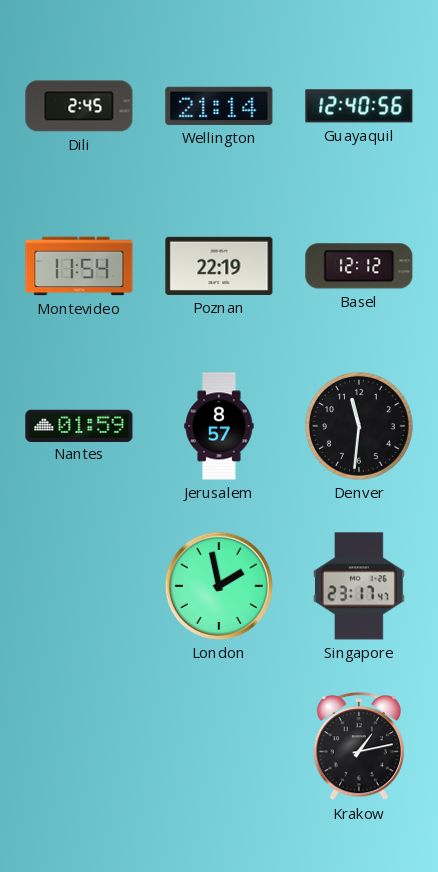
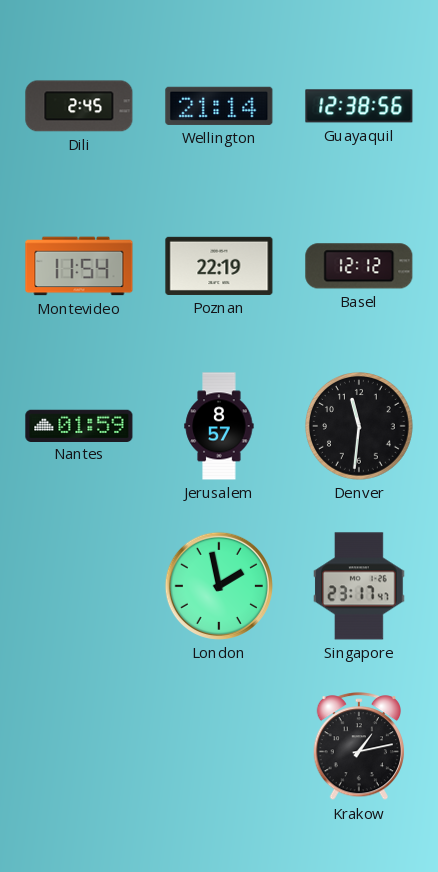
Guayaquil: 12:40 -> 12:38
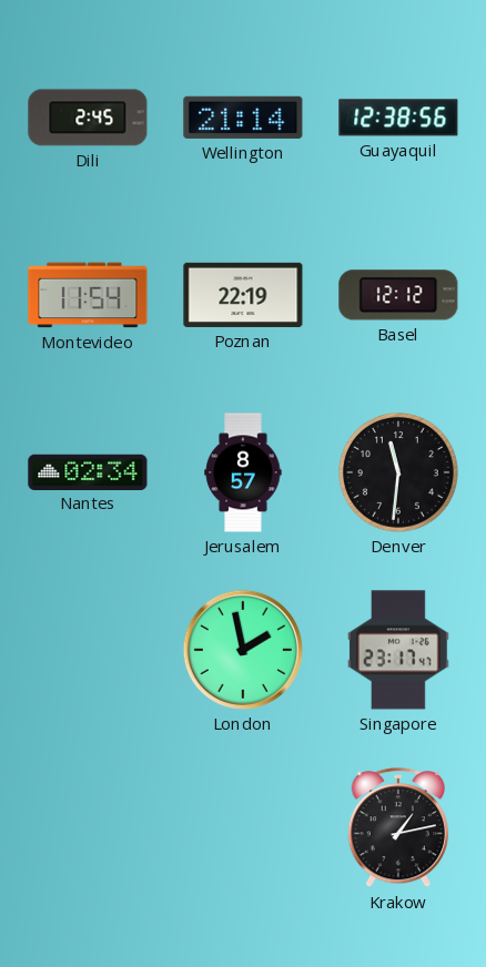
Nantes: 01:59 -> 02:34
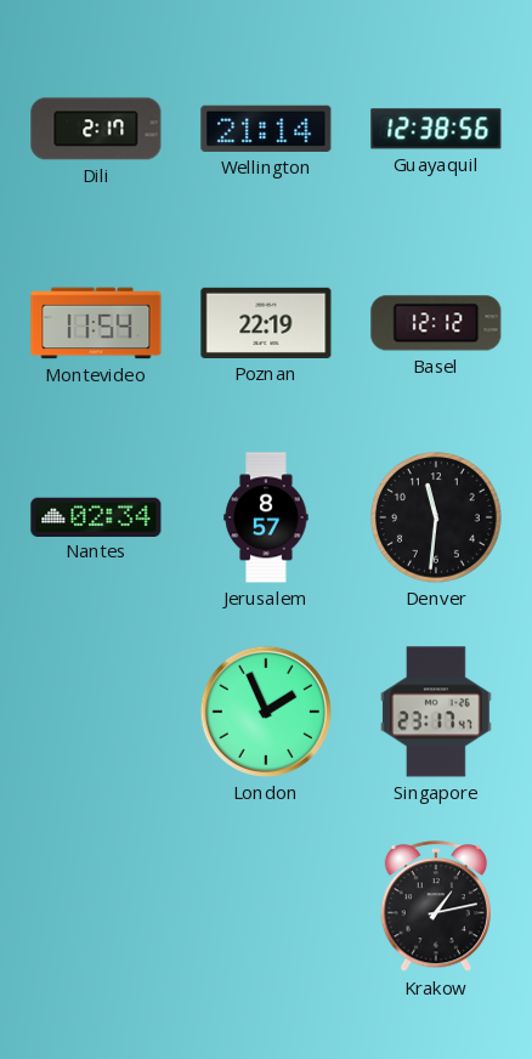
Dili: 2:45 -> 2:17
London: 1:58 -> 1:56
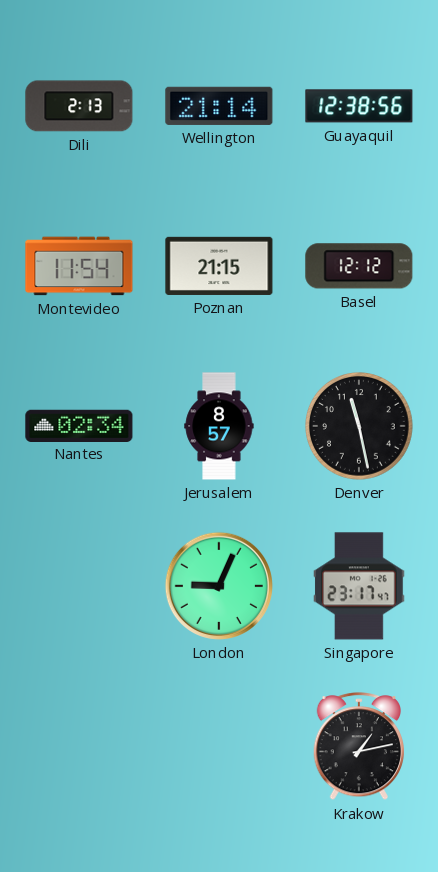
Dili: 2:17 -> 2:13
Poznan: 22:19 -> 21:15
Denver: 11:31 -> 11:28
London: 1:56 -> 9:04
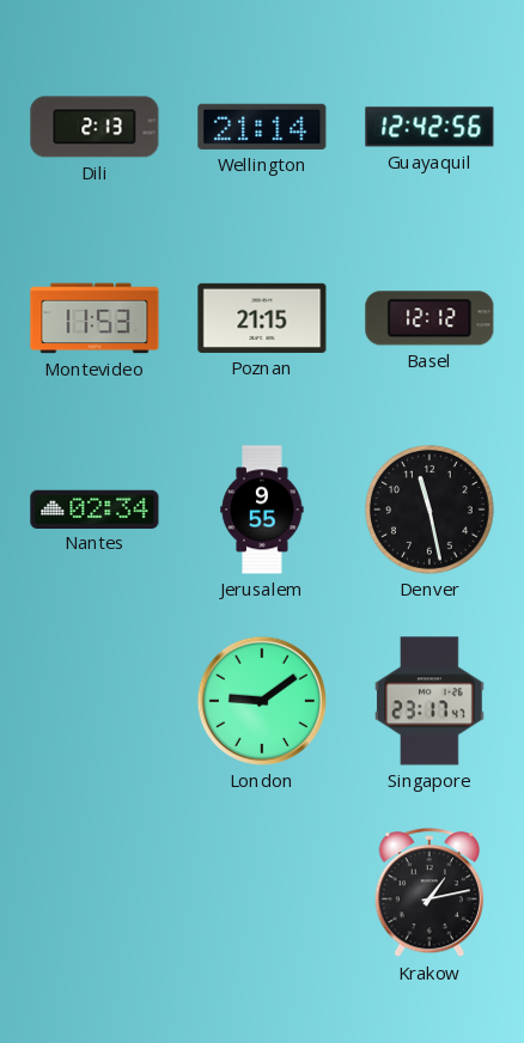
Guayaquil: 12:38 -> 12:42
Montevideo: 11:54 -> 11:53
Jerusalem: 8:57 -> 9:55
London: 9:04 -> 9:09
